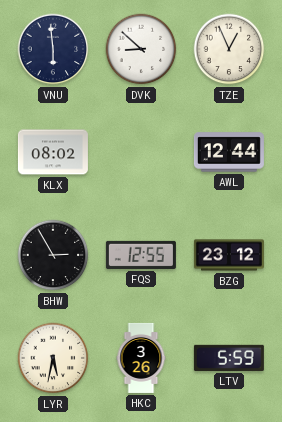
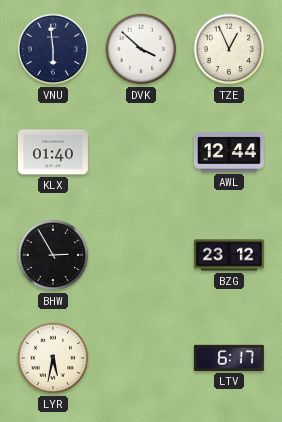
DVK: 8:52 -> 3:52
KLX: 08:02 -> 01:40
FQS: 12:55 -> none
HKC: 3:26 -> none
LTV: 5:59 -> 6:17
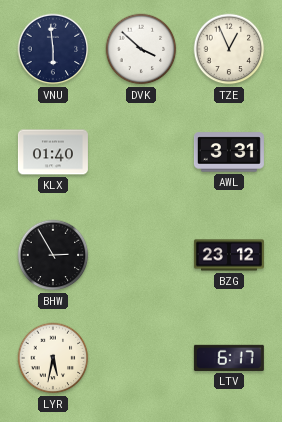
AWL: 12:44 -> 3:31
